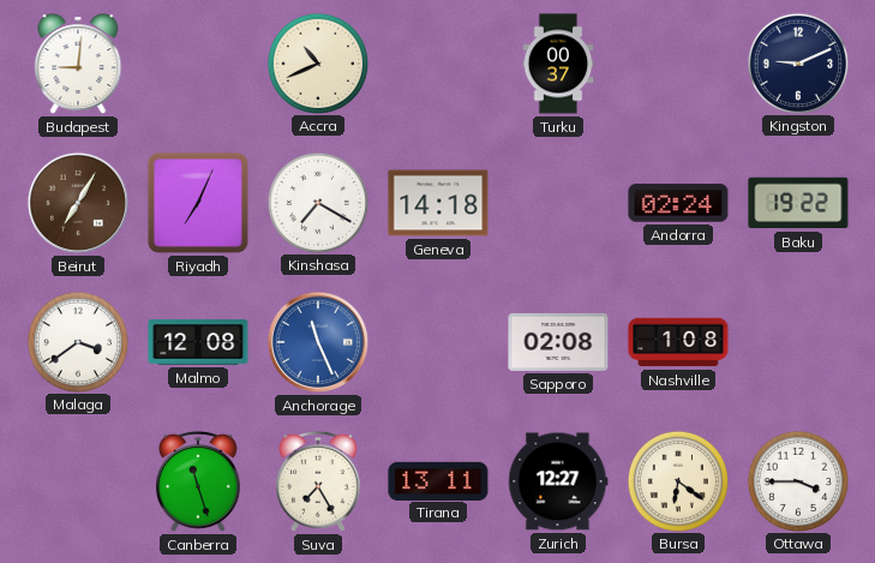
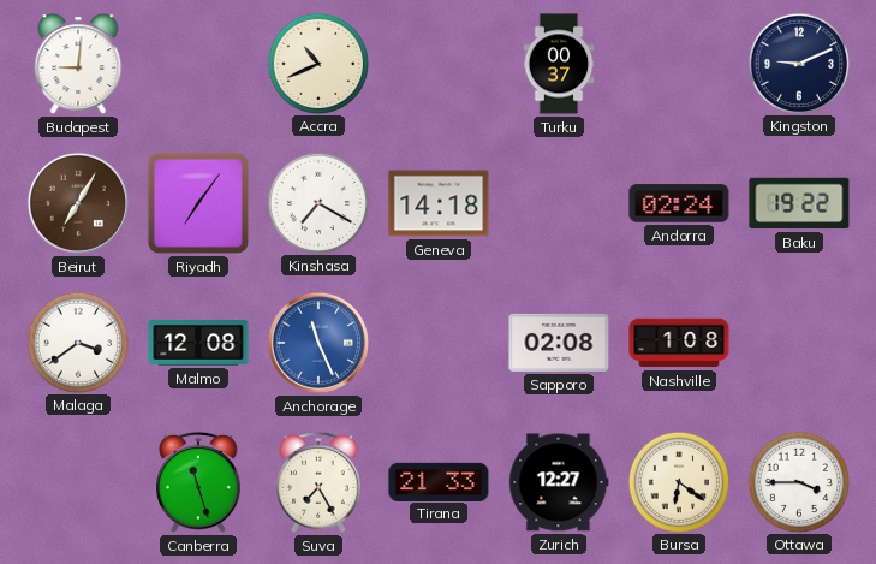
Riyadh: 7:04 -> 7:06
Tirana: 13:11 -> 21:33
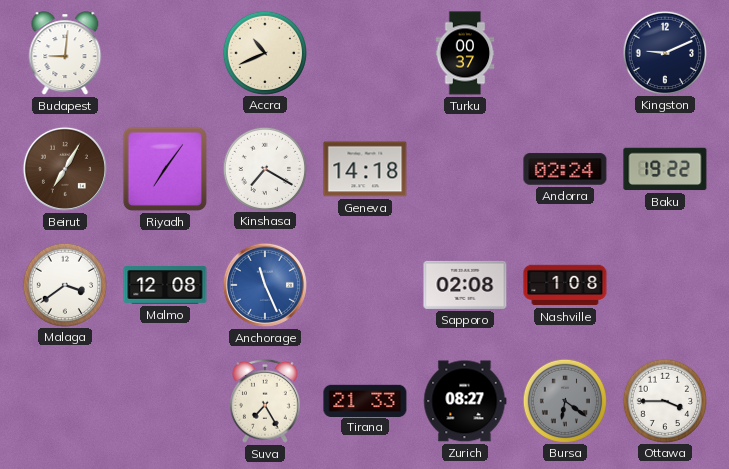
Canberra: 11:27 -> none
Zurich: 12:27 -> 08:27
Bursa dial: cream -> grey
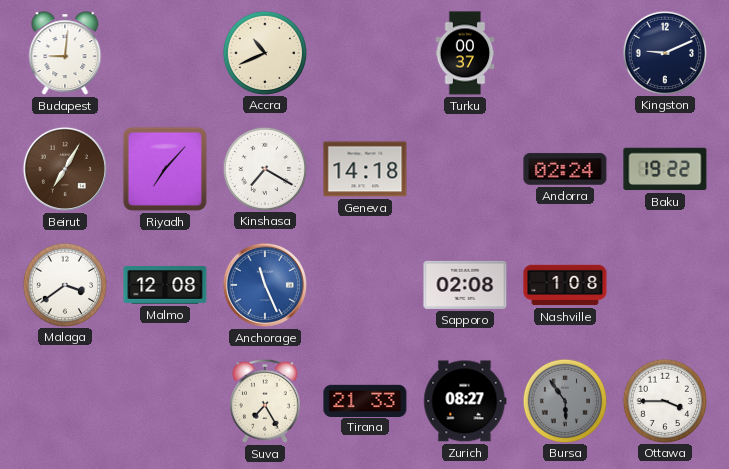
Riyadh: 7:06 -> 7:07
Bursa: 6:21 -> 5:54
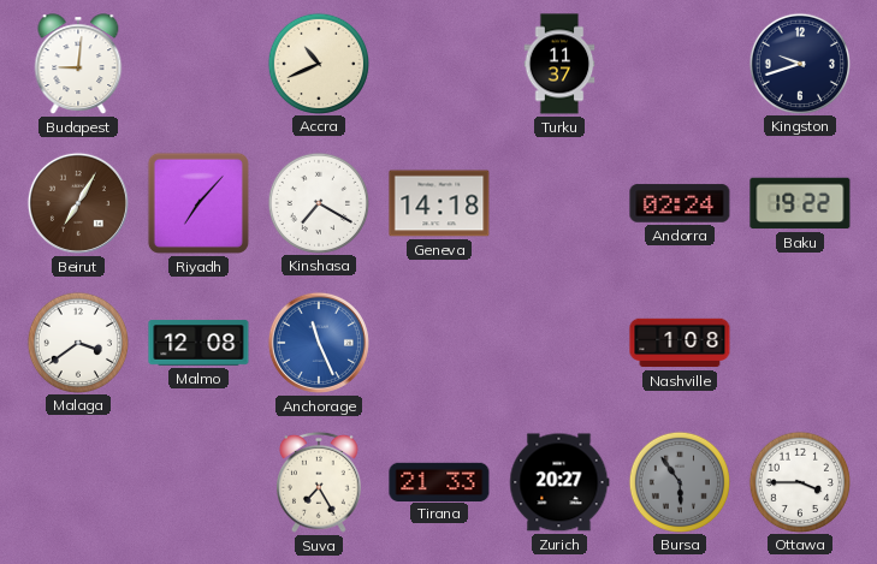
Turku: 00:37 -> 11:37
Kingston: 9:11 -> 9:42
Sapporo: 02:08 -> none
Zurich: 08:27 -> 20:27
